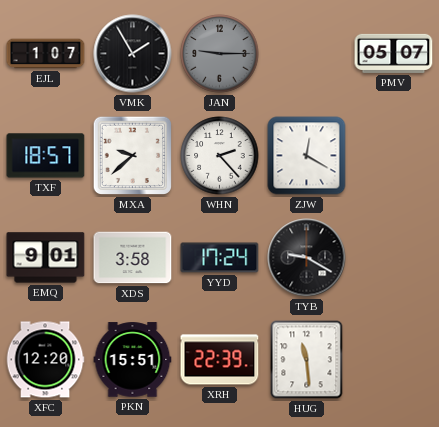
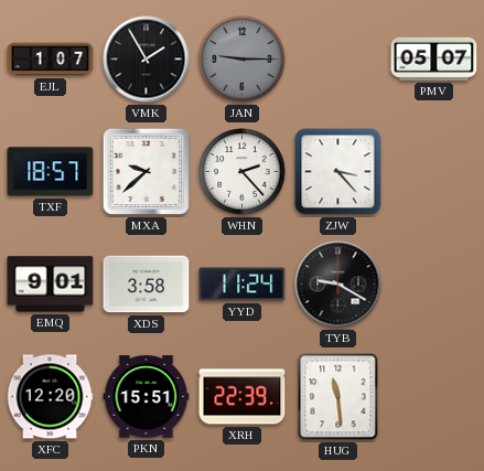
ZJW: 12:20 -> 3:23
YYD: 17:24 -> 11:24
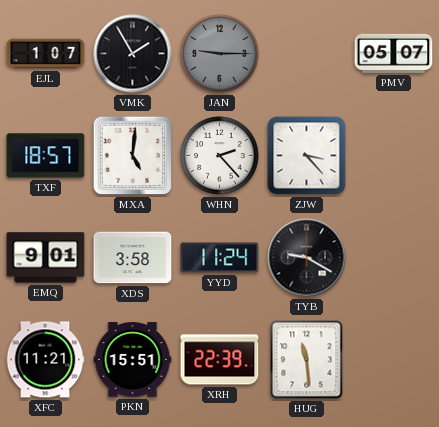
MXA: 9:38 -> 5:01
XFC: 12:20 -> 11:21
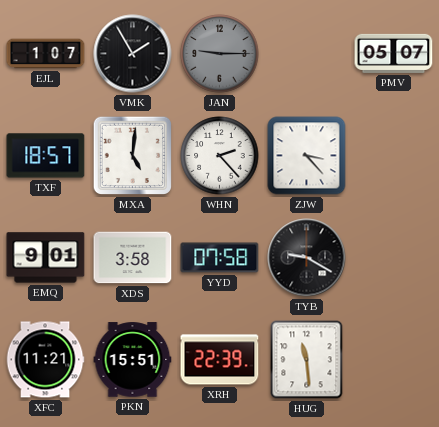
YYD: 11:24 -> 07:58
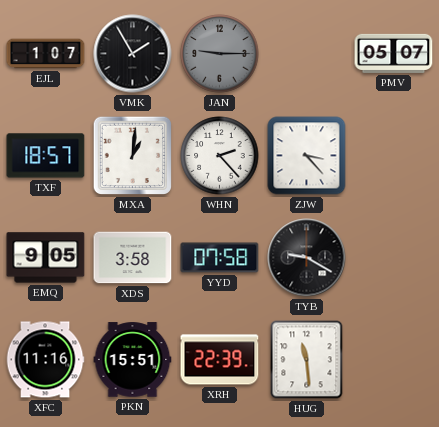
MXA: 5:01 -> 1:01
EMQ: 9:01 -> 9:05
XFC: 11:21 -> 11:16
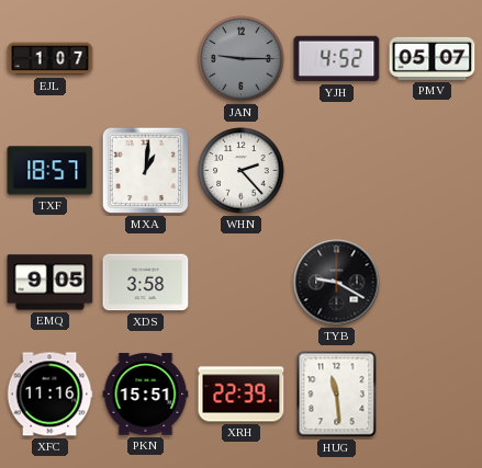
VMK: 1:55 -> none
YJH: none -> 4:52
ZJW: 3:23 -> none
YYD: 07:58 -> none
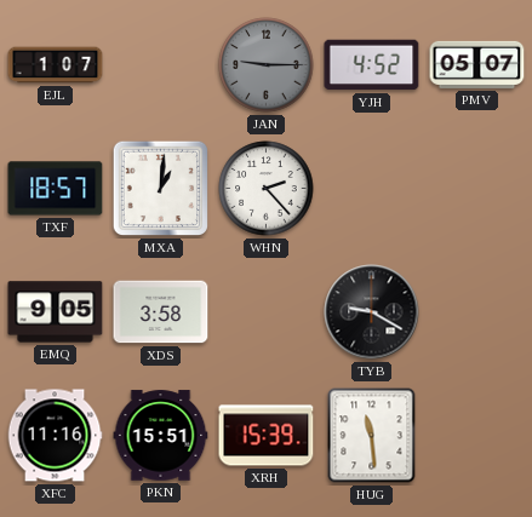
XRH: 22:39 -> 15:39
